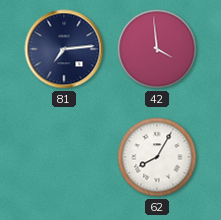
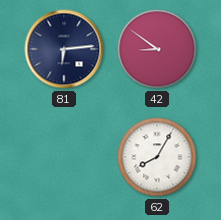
81: 7:14 -> 6:14
42: 3:59 -> 8:51
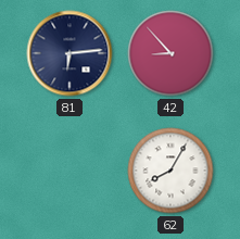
42: 8:51 -> 8:53
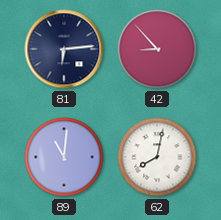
89: none -> 11:01
62: 8:05 -> 8:02
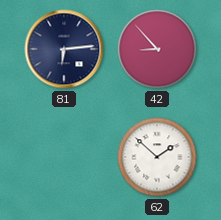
89: 11:01 -> none
62: 8:02 -> 1:52
